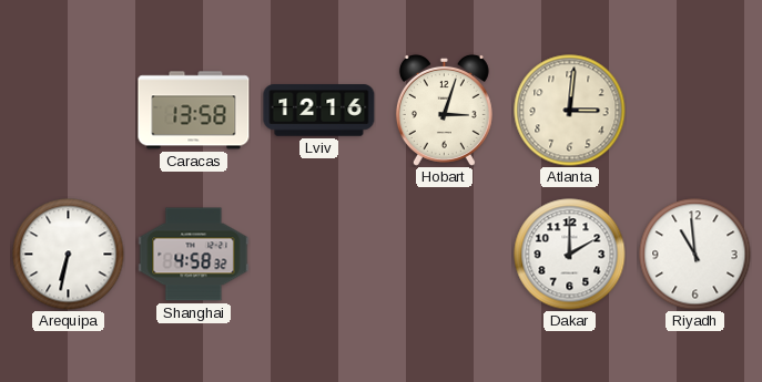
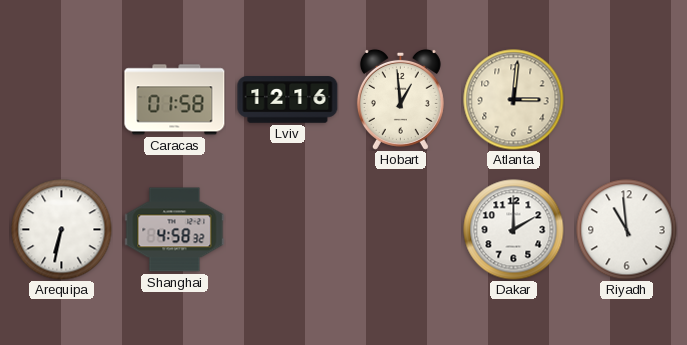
Caracas: 13:58 -> 01:58
Hobart: 3:03 -> 12:59
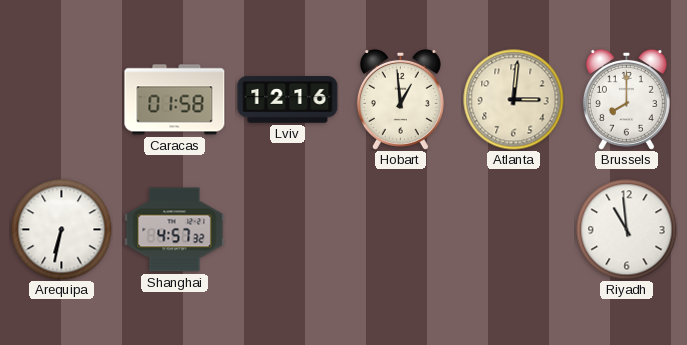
Brussels: none -> 8:00
Shanghai: 4:58 -> 4:57
Dakar: 2:00 -> none
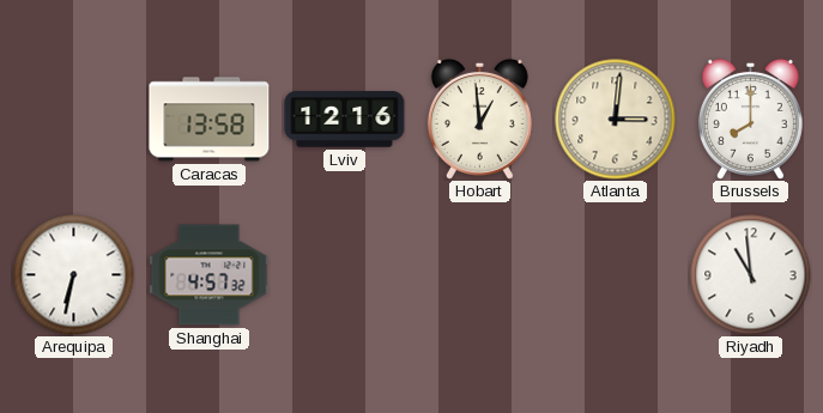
Caracas: 01:58 -> 13:58
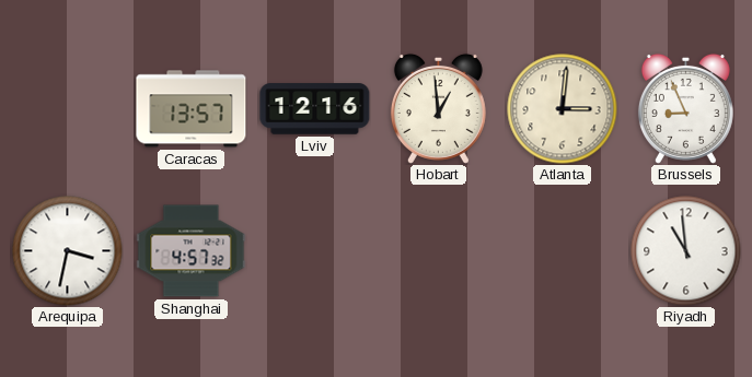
Caracas: 13:58 -> 13:57
Brussels: 8:00 -> 8:56
Arequipa: 6:32 -> 3:32
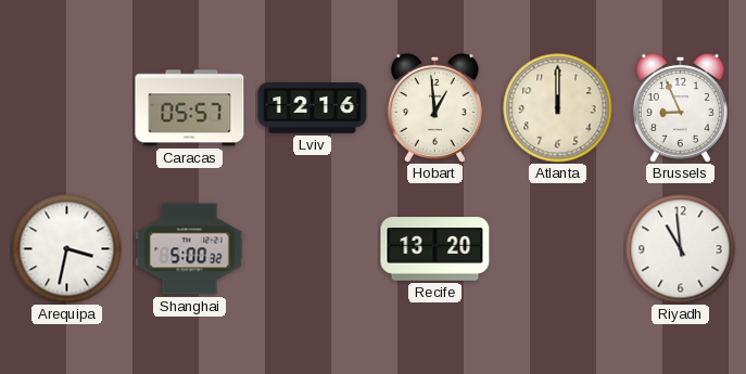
Caracas: 13:57 -> 05:57
Atlanta: 3:01 -> 12:00
Shanghai: 4:57 -> 5:00
Recife: none -> 13:20
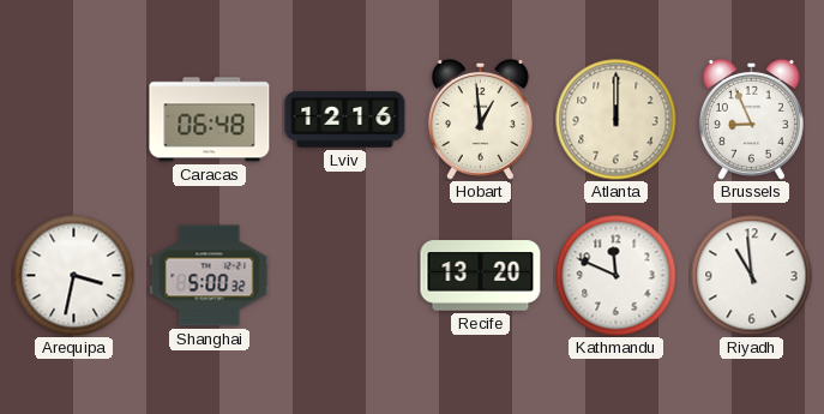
Caracas: 05:57 -> 06:48
Kathmandu: none -> 11:49
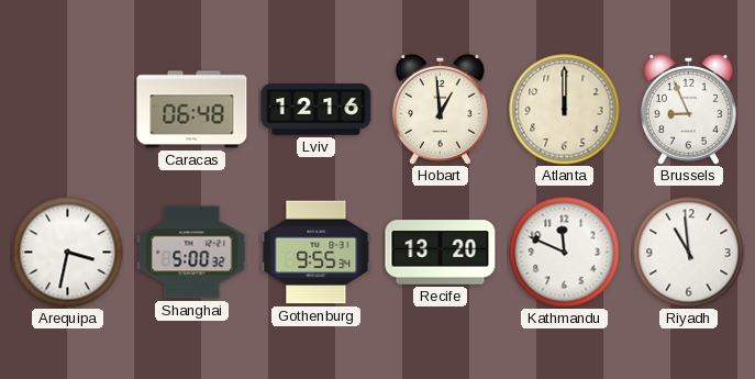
Gothenburg: none -> 9:55
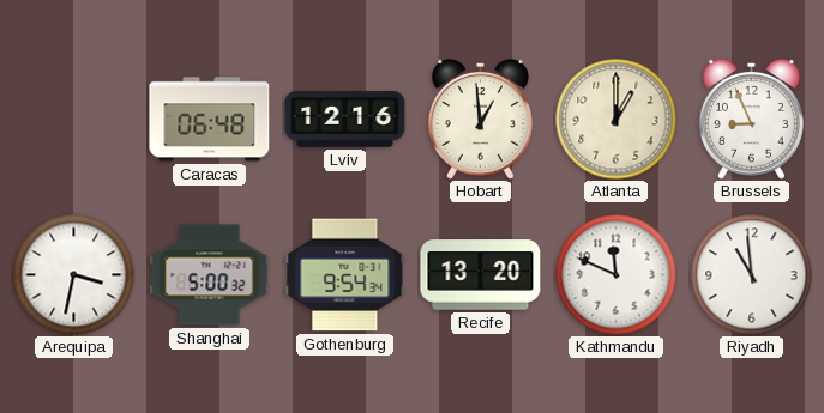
Atlanta: 12:00 -> 1:00
Gothenburg: 9:55 -> 9:54
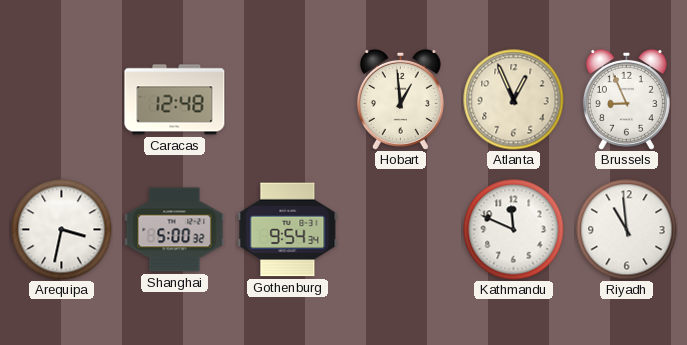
Caracas: 06:48 -> 12:48
Lviv: 12:16 -> none
Atlanta: 1:00 -> 12:56
Recife: 13:20 -> none
